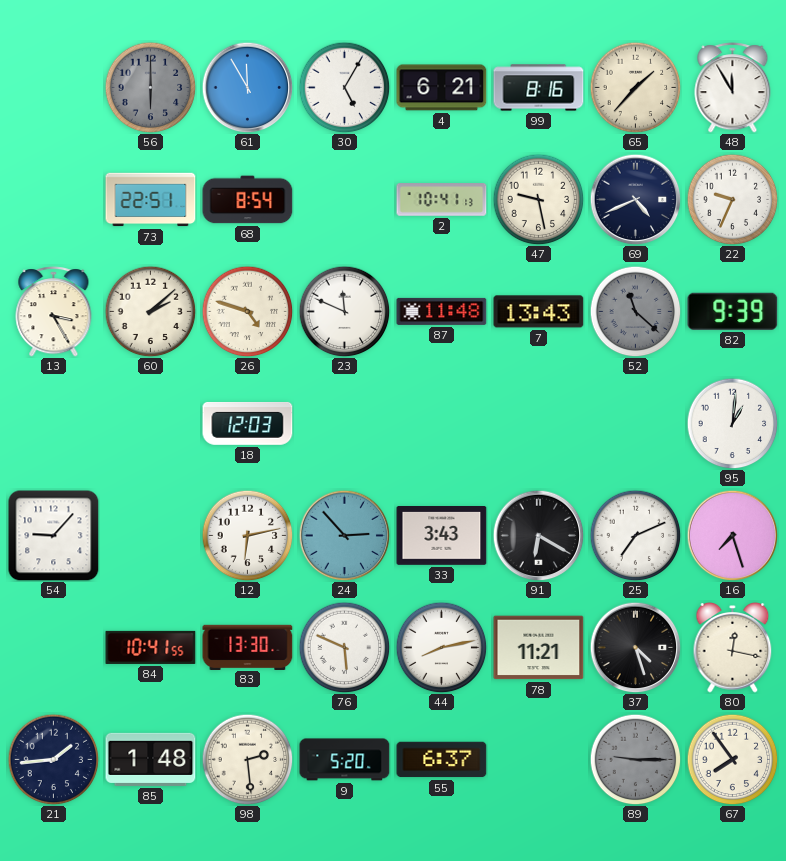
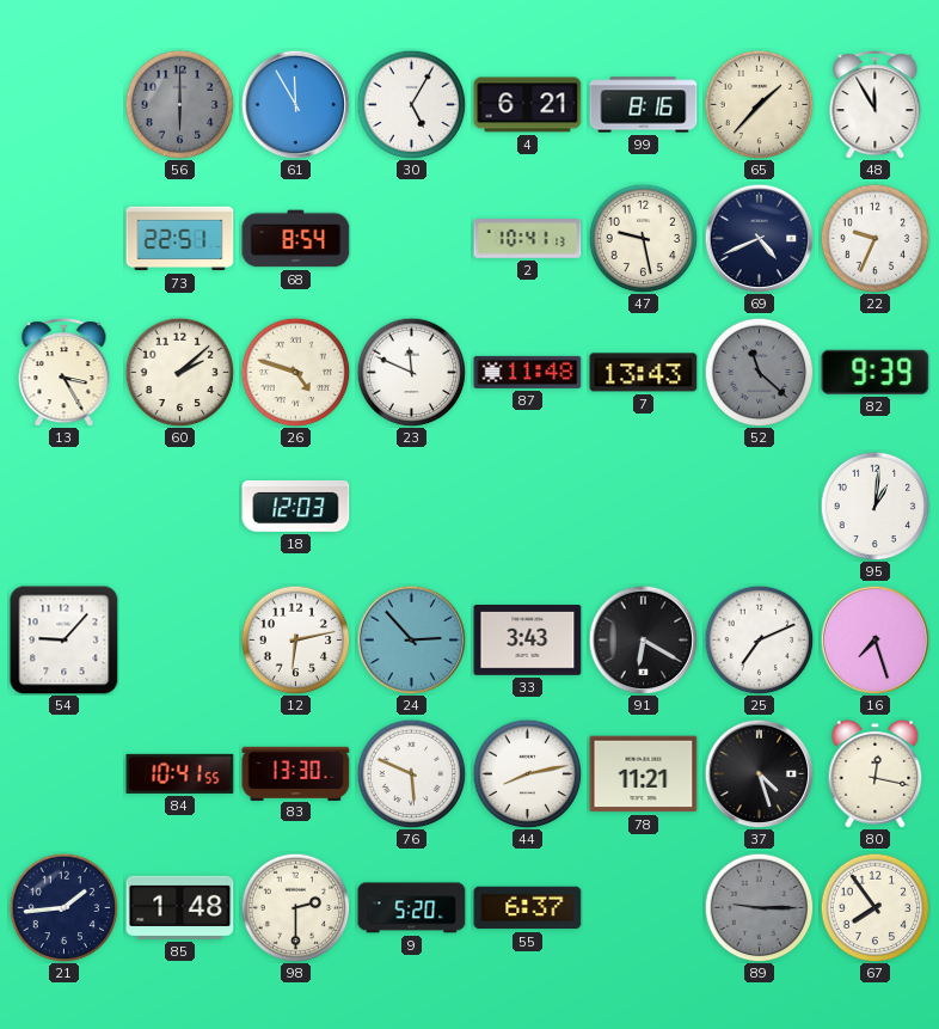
98: 2:29 -> 2:30
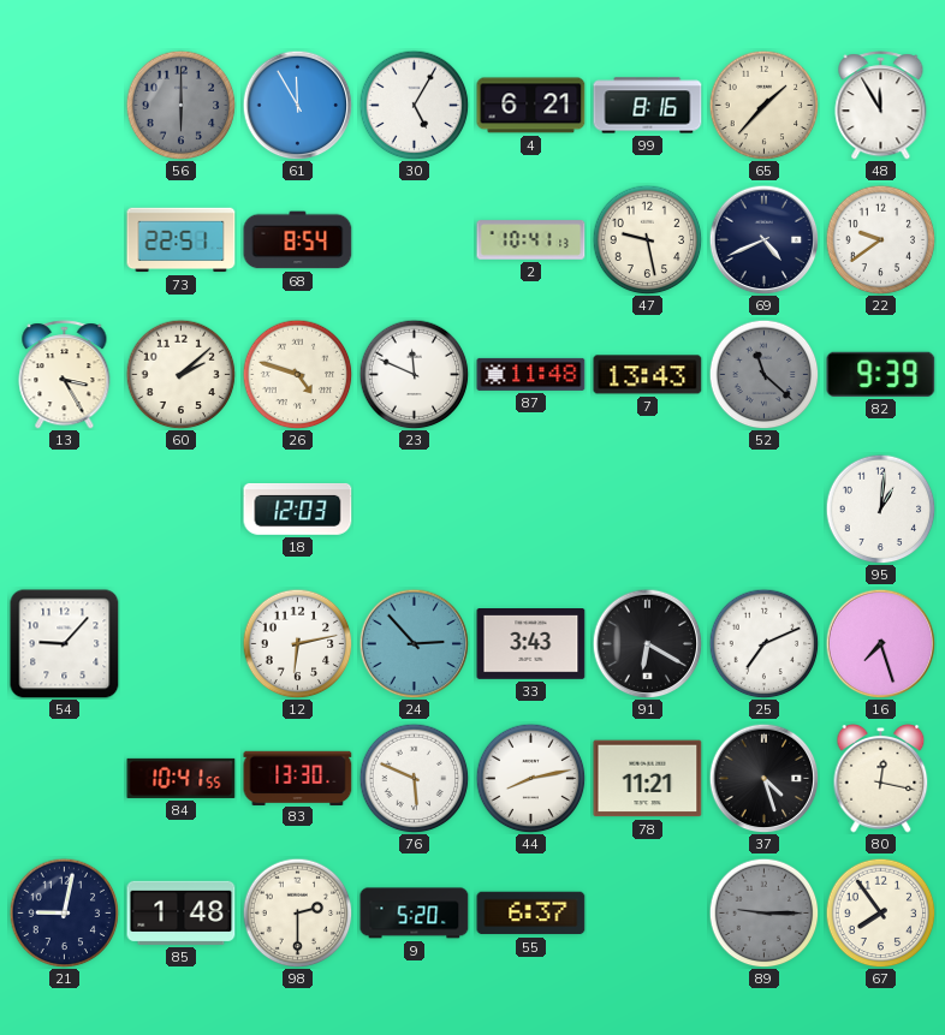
22: 9:34 -> 9:39
21: 1:44 -> 9:02
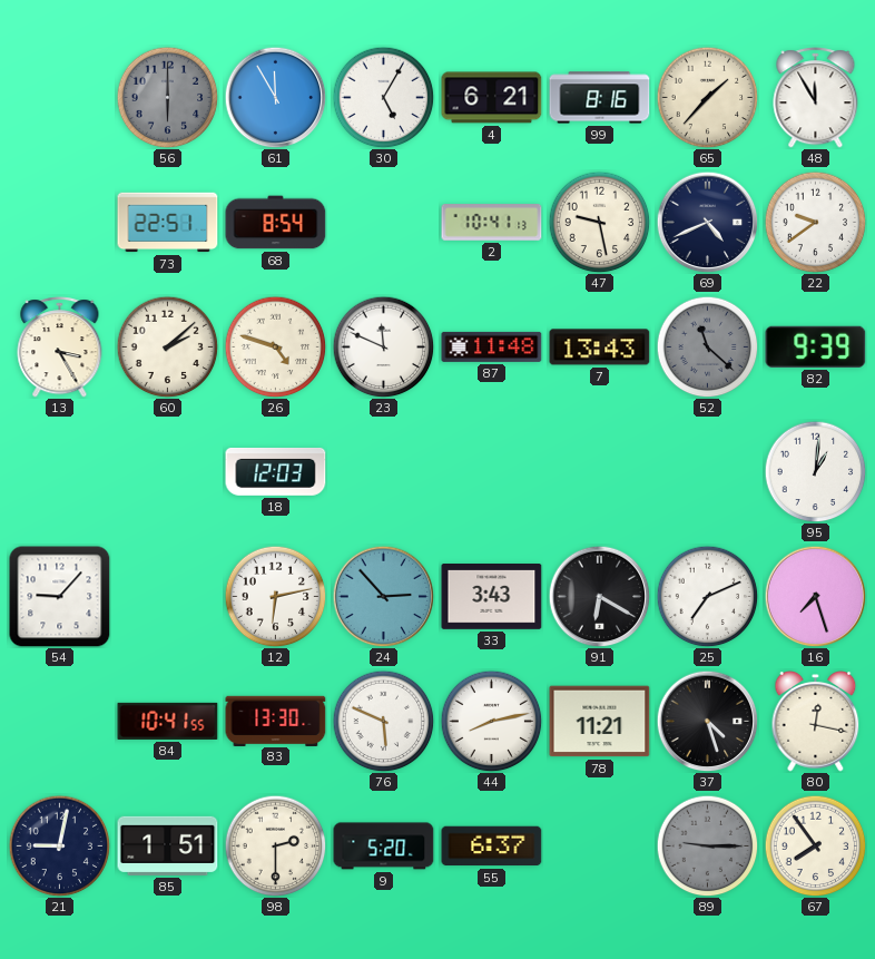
85: 1:48 -> 1:51
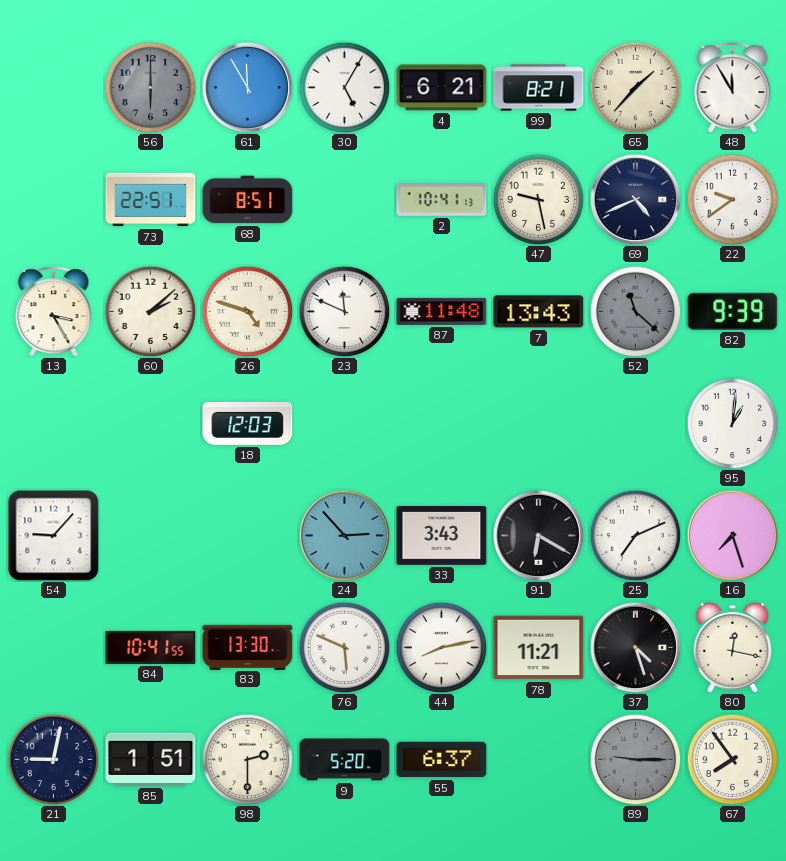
99: 8:16 -> 8:21
68: 8:54 -> 8:51
12: 6:13 -> none
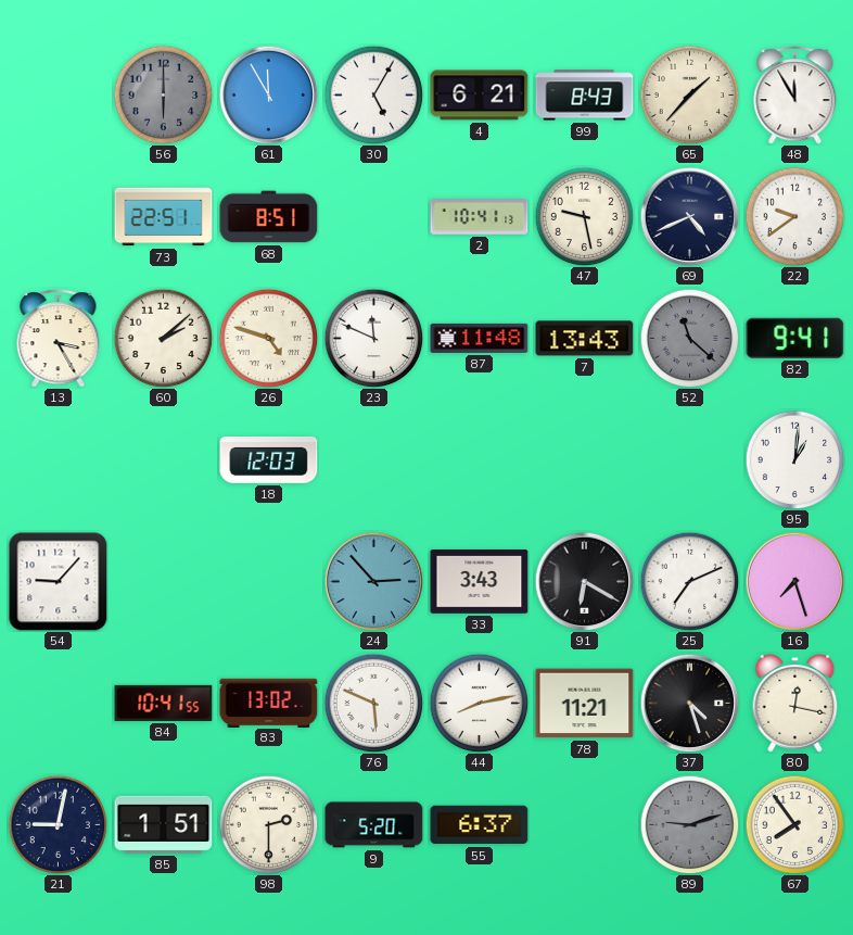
99: 8:21 -> 8:43
82: 9:39 -> 9:41
83: 13:30 -> 13:02
89: 9:15 -> 9:12
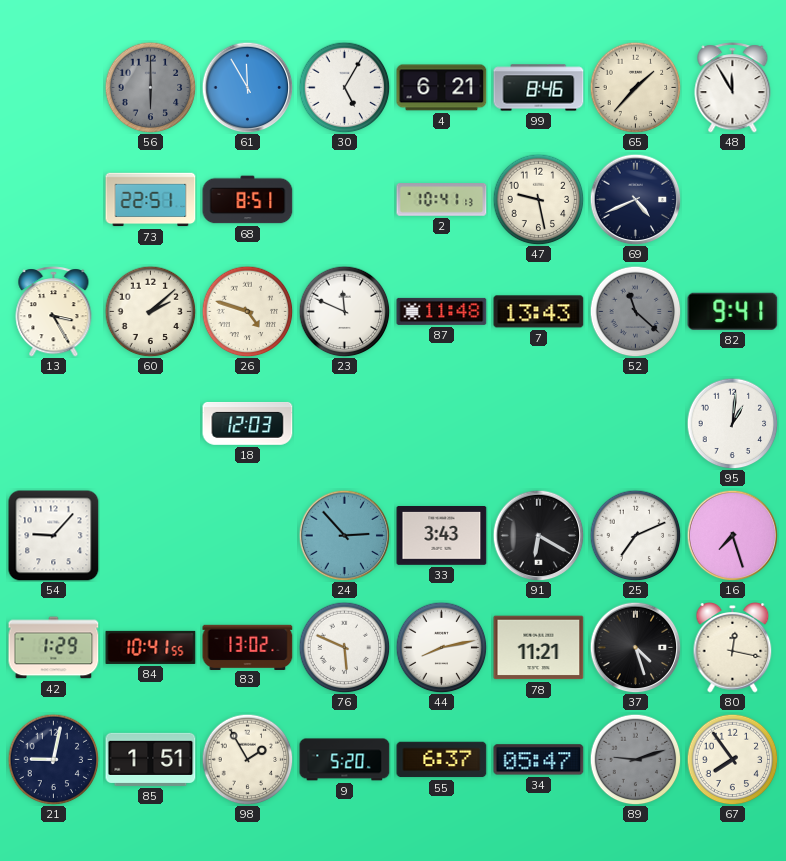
99: 8:43 -> 8:46
22: 9:39 -> none
42: none -> 1:29
98: 2:30 -> 1:55
34: none -> 05:47
